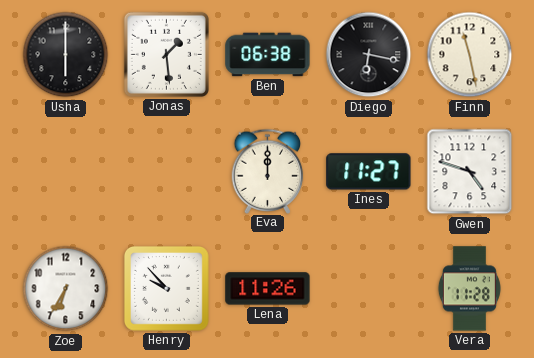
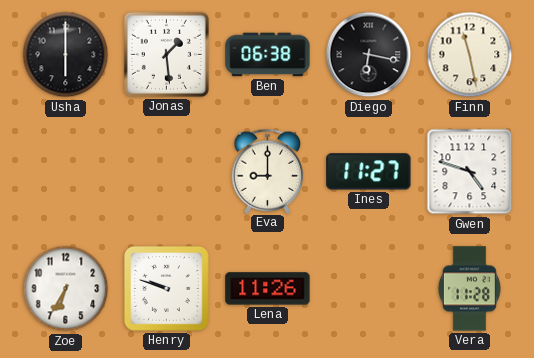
Eva: 12:00 -> 9:00
Henry: 9:53 -> 9:48
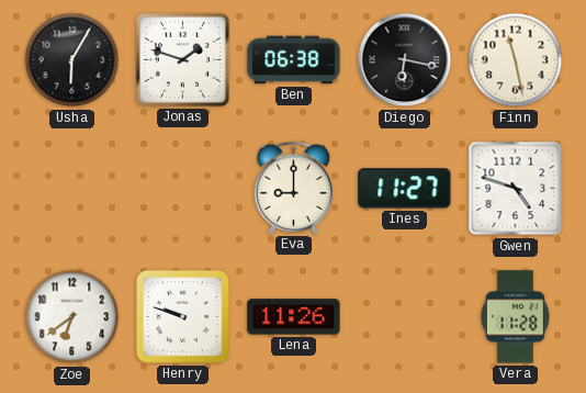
Usha: 6:00 -> 6:05
Jonas: 1:29 -> 1:48
Zoe: 6:35 -> 6:39
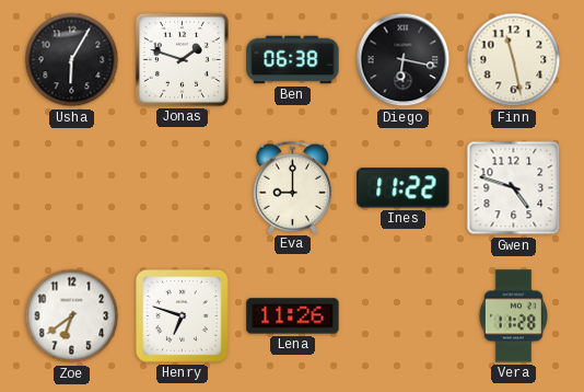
Ines: 11:27 -> 11:22
Henry: 9:48 -> 6:48
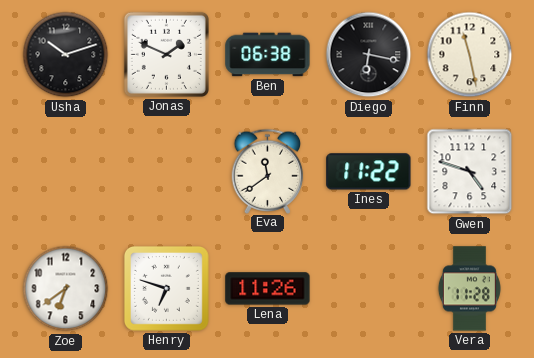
Usha: 6:05 -> 10:12
Jonas: 1:48 -> 1:49
Eva: 9:00 -> 11:39
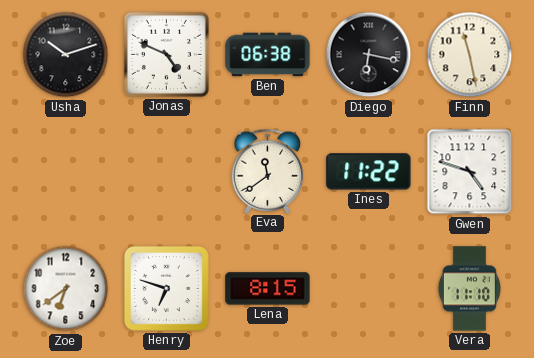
Jonas: 1:49 -> 4:49
Lena: 11:26 -> 8:15
Vera: 11:28 -> 11:10
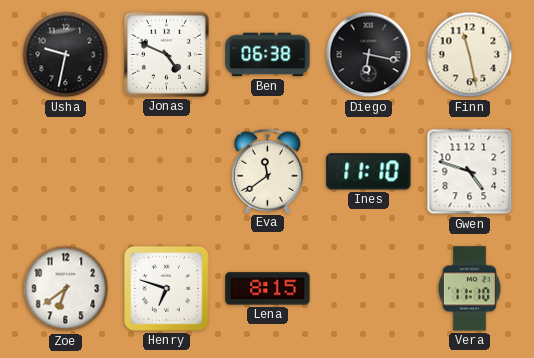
Usha: 10:12 -> 9:32
Ines: 11:22 -> 11:10
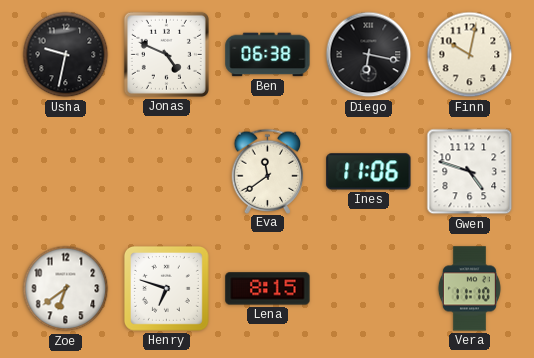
Finn: 11:28 -> 10:02
Ines: 11:10 -> 11:06
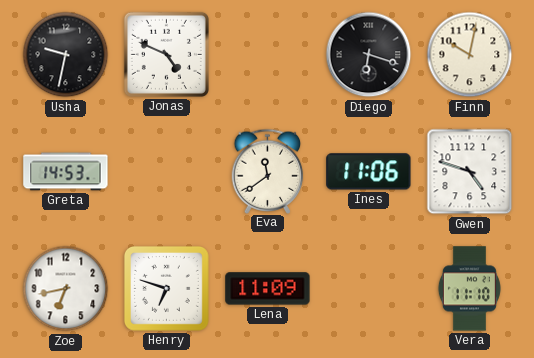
Ben: 06:38 -> none
Diego: 6:17 -> 6:18
Greta: none -> 14:53
Zoe: 6:39 -> 6:43
Lena: 8:15 -> 11:09
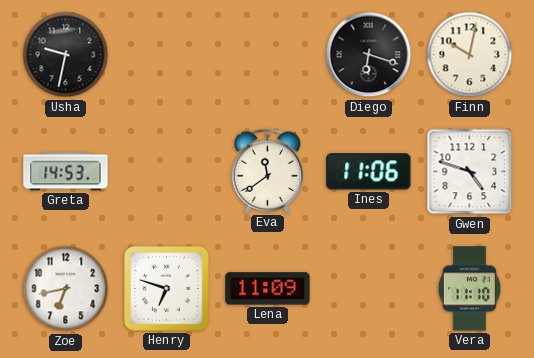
Jonas: 4:49 -> none
